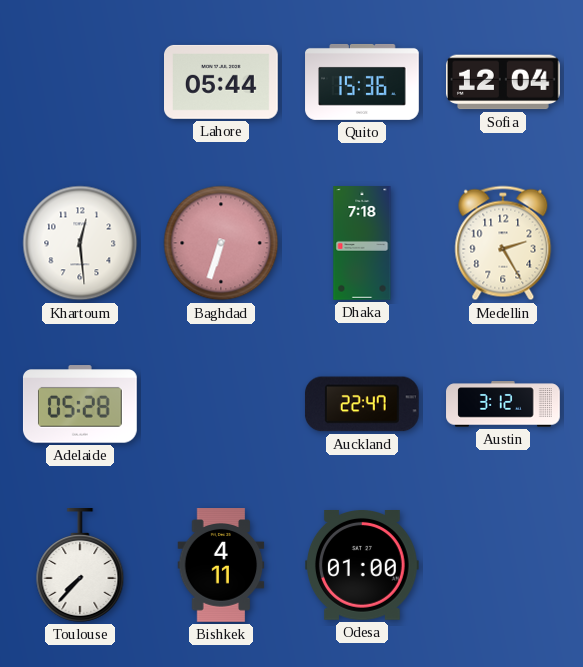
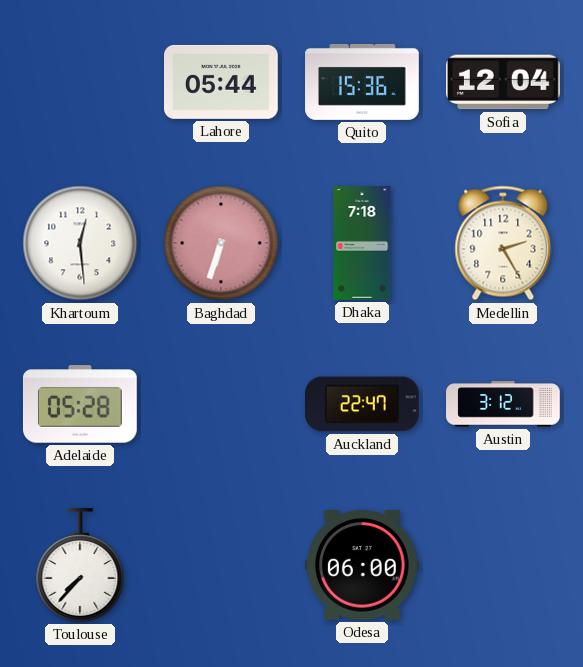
Bishkek: 4:11 -> none
Odesa: 01:00 -> 06:00
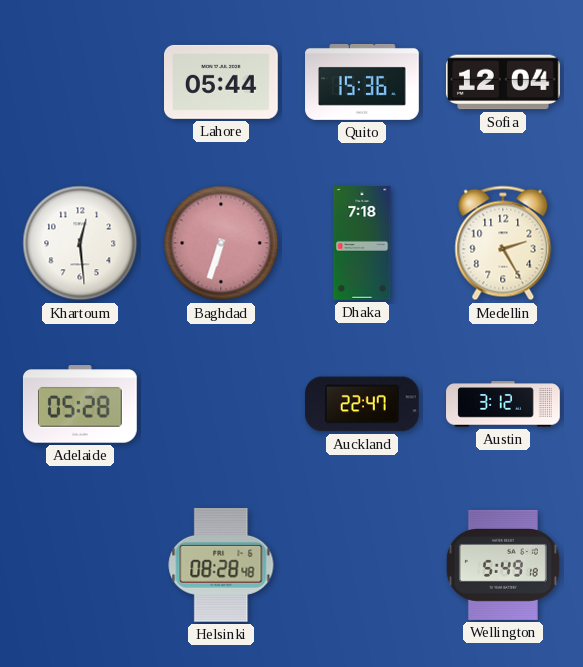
Toulouse: 7:37 -> none
Helsinki: none -> 08:28
Odesa: 06:00 -> none
Wellington: none -> 5:49
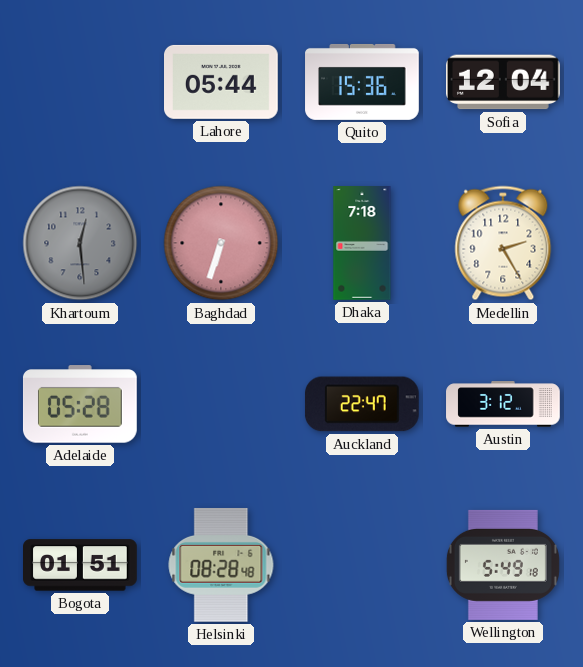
Khartoum dial: white -> grey
Bogota: none -> 01:51
